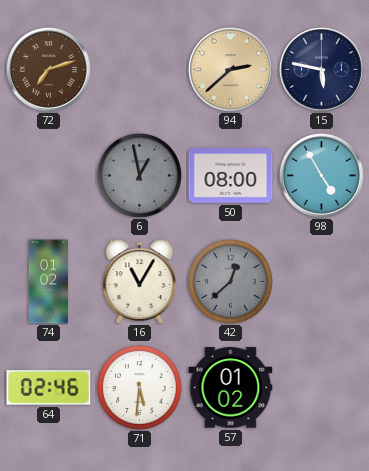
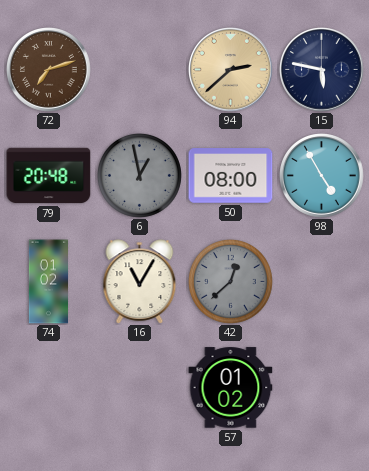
79: none -> 20:48
64: 02:46 -> none
71: 5:31 -> none
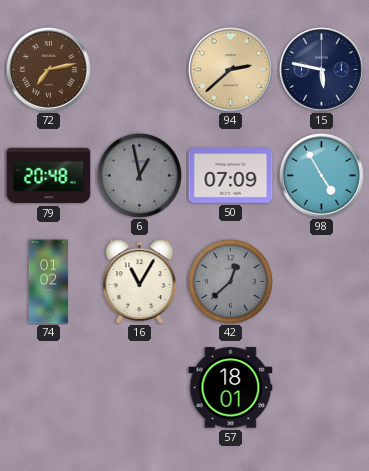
72: 7:12 -> 7:13
50: 08:00 -> 07:09
57: 01:02 -> 18:01
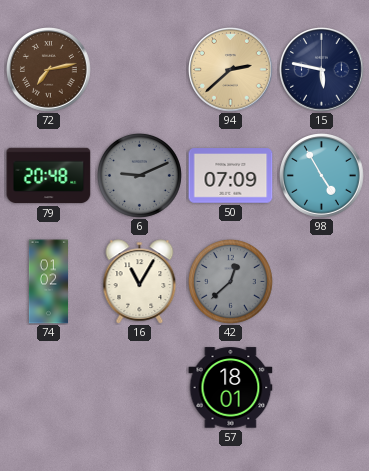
6: 12:58 -> 9:11
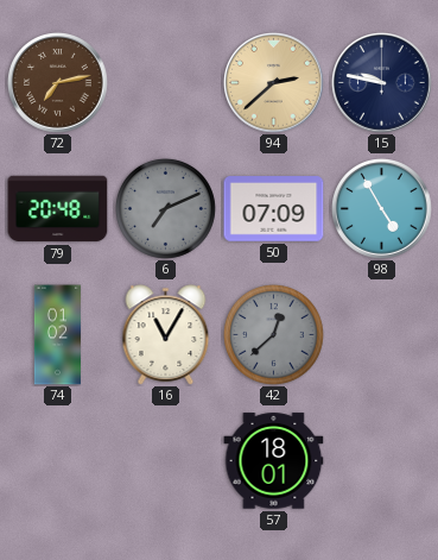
15: 5:47 -> 9:47
6: 9:11 -> 7:11
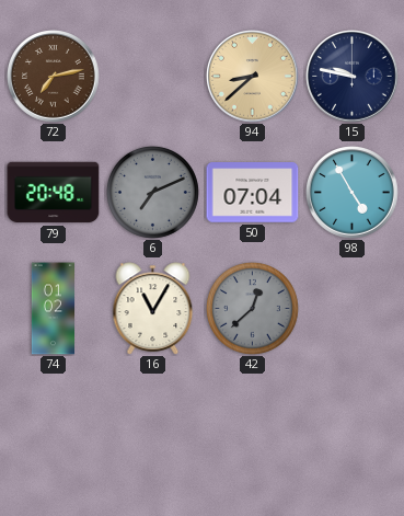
94: 2:38 -> 8:38
50: 07:09 -> 07:04
57: 18:01 -> none
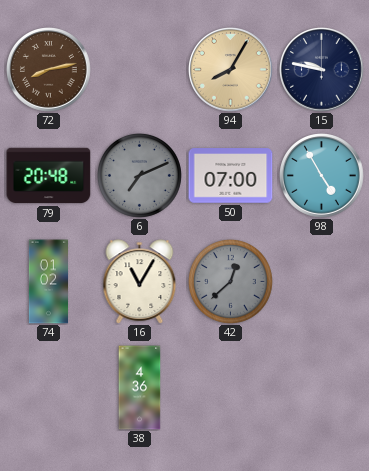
72: 7:13 -> 8:13
94: 8:38 -> 8:05
50: 07:04 -> 07:00
38: none -> 4:36
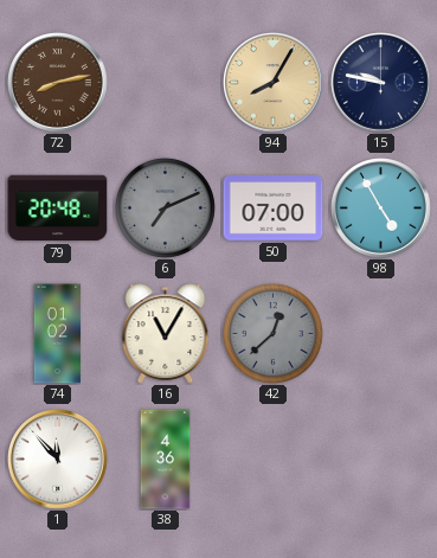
1: none -> 11:53
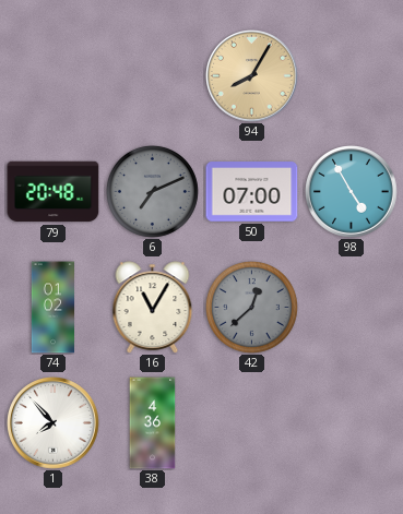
72: 8:13 -> none
15: 9:47 -> none
1: 11:53 -> 7:53
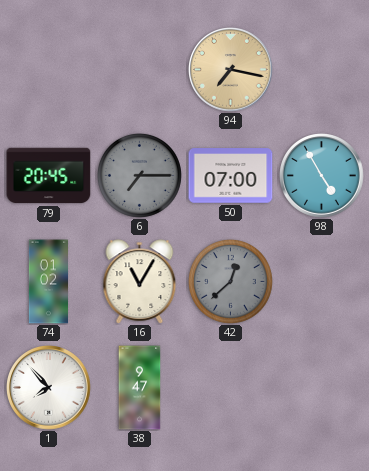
94: 8:05 -> 7:17
79: 20:48 -> 20:45
6: 7:11 -> 7:15
38: 4:36 -> 9:47
